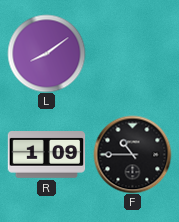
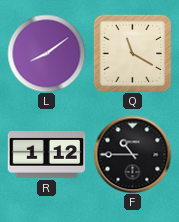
Q: none -> 11:20
R: 1:09 -> 1:12
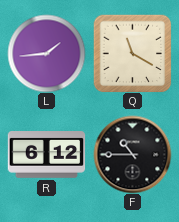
L: 8:09 -> 1:44
R: 1:12 -> 6:12
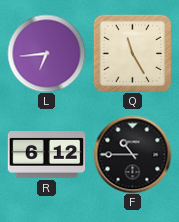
L: 1:44 -> 6:44
Q: 11:20 -> 11:25
